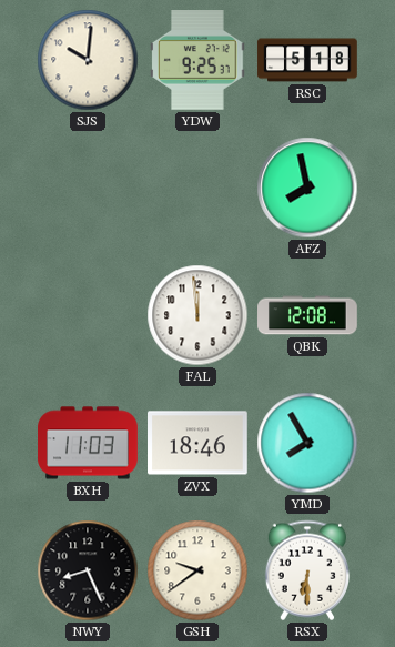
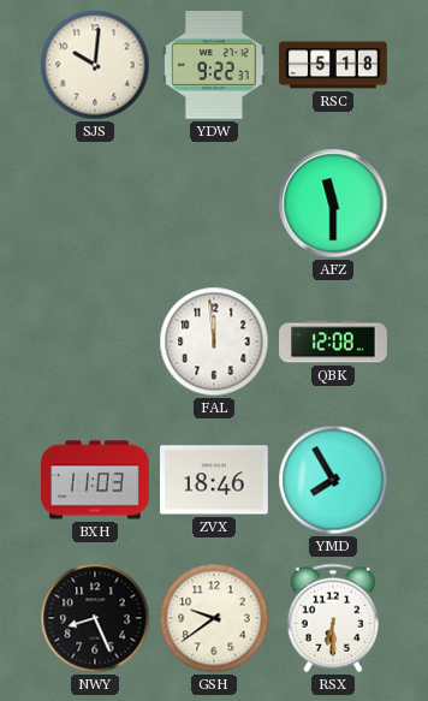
YDW: 9:25 -> 9:22
AFZ: 7:58 -> 11:30
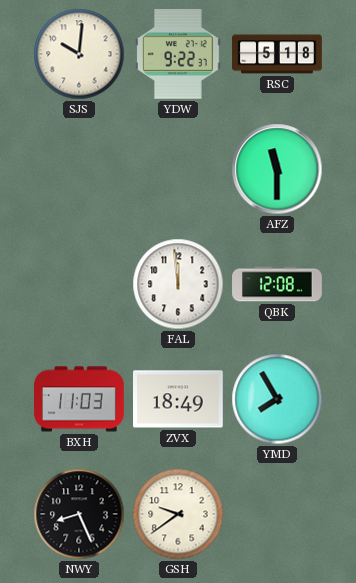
ZVX: 18:46 -> 18:49
RSX: 6:30 -> none
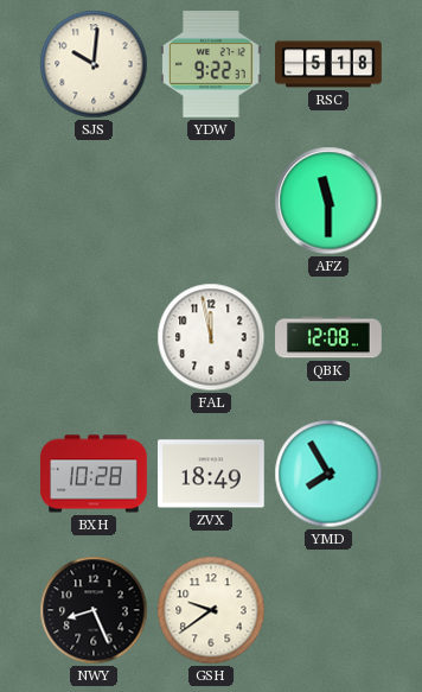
FAL: 11:59 -> 11:58
BXH: 11:03 -> 10:28
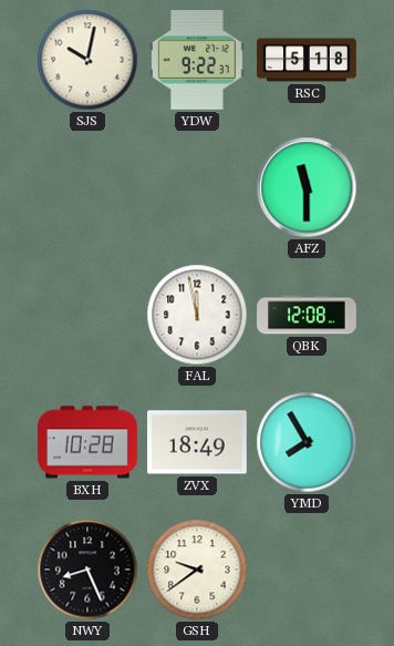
SJS: 10:01 -> 10:02
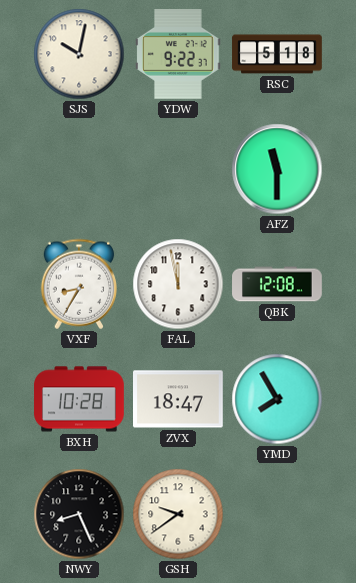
VXF: none -> 8:35
ZVX: 18:49 -> 18:47
